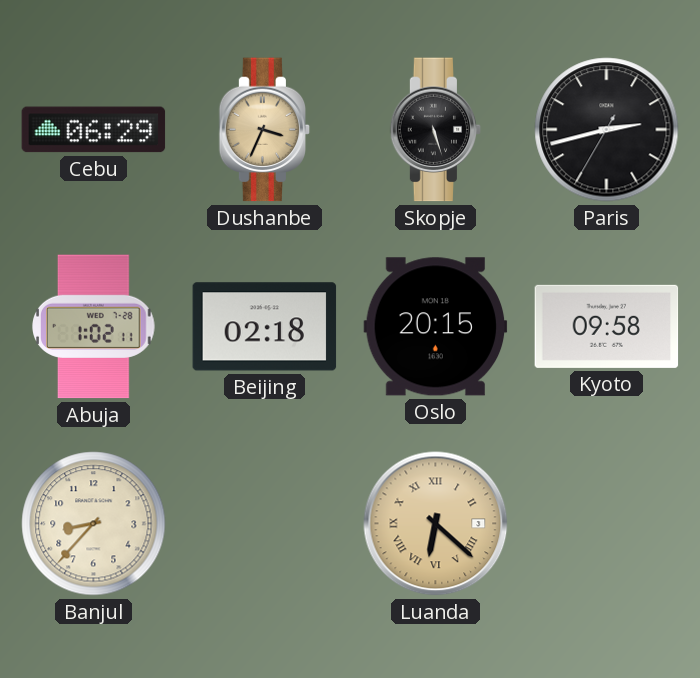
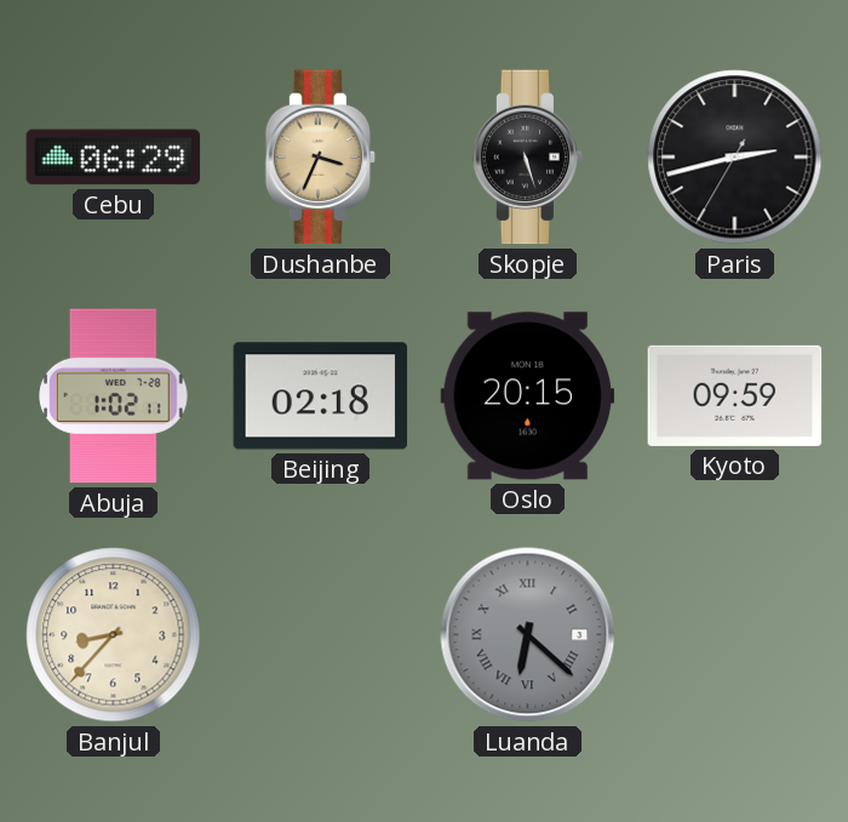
Kyoto: 09:58 -> 09:59
Luanda dial: champagne -> grey
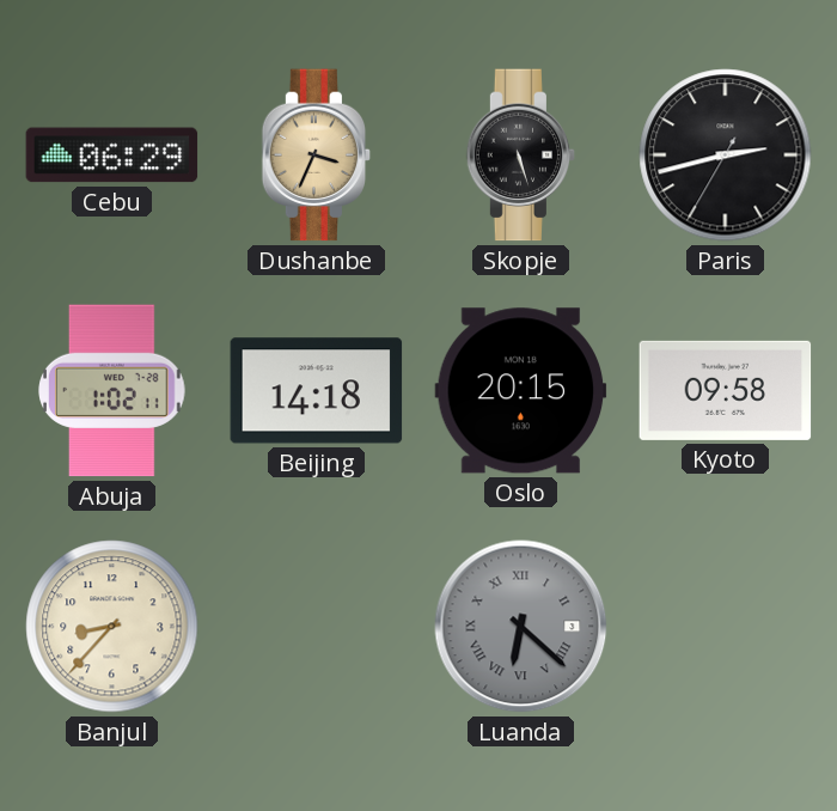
Beijing: 02:18 -> 14:18
Kyoto: 09:59 -> 09:58
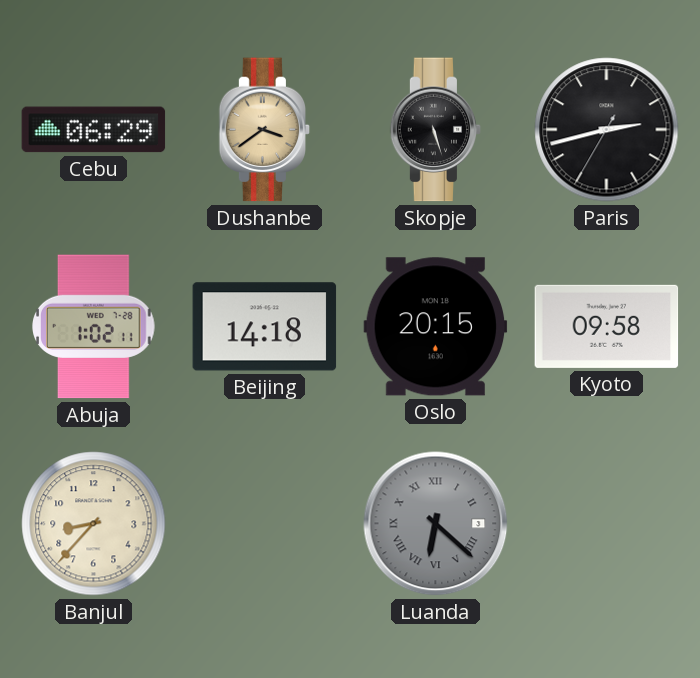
Dushanbe: 3:34 -> 3:39
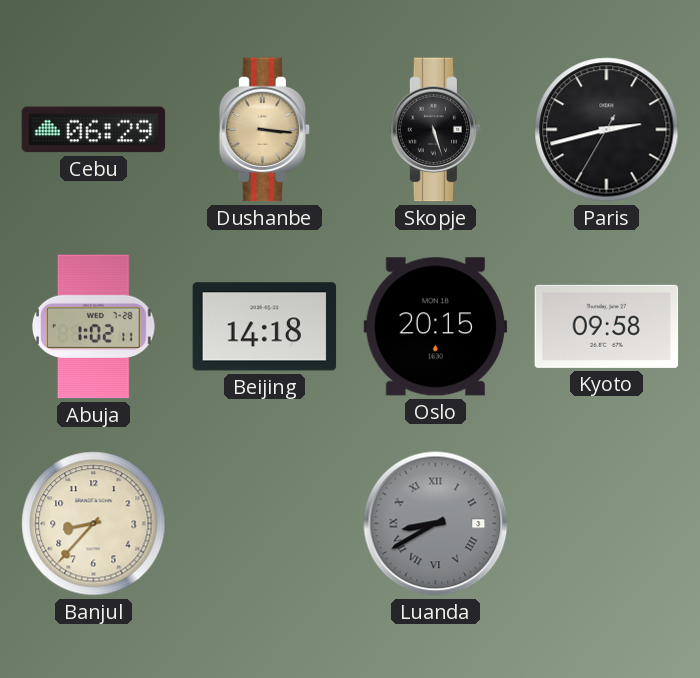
Dushanbe: 3:39 -> 3:16
Luanda: 6:22 -> 8:40
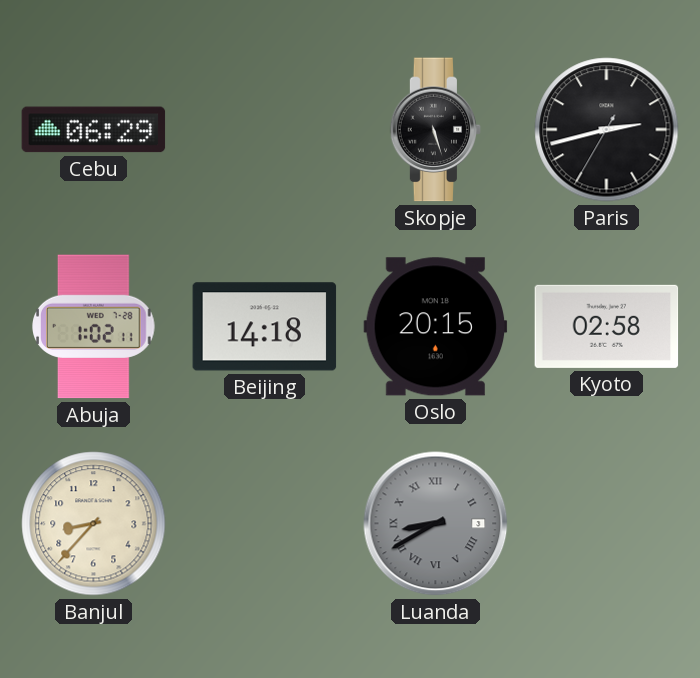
Dushanbe: 3:16 -> none
Kyoto: 09:58 -> 02:58
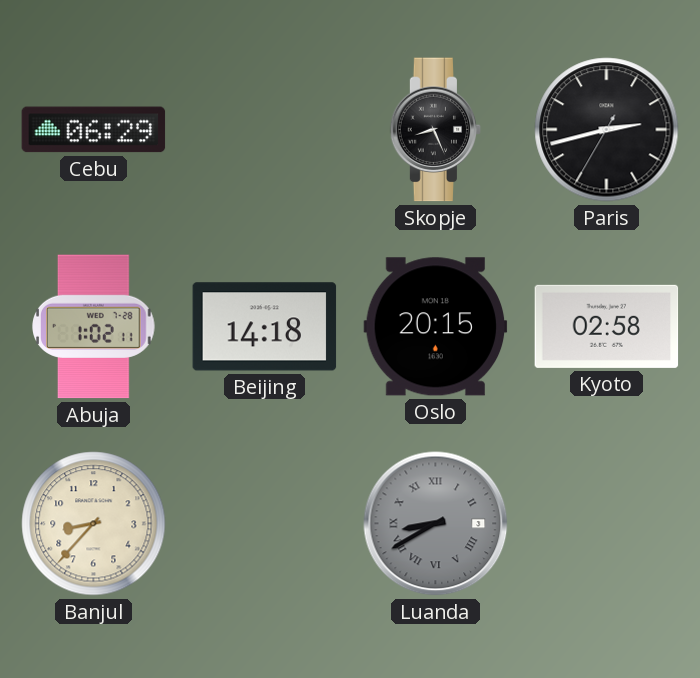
Skopje: 5:27 -> 8:26
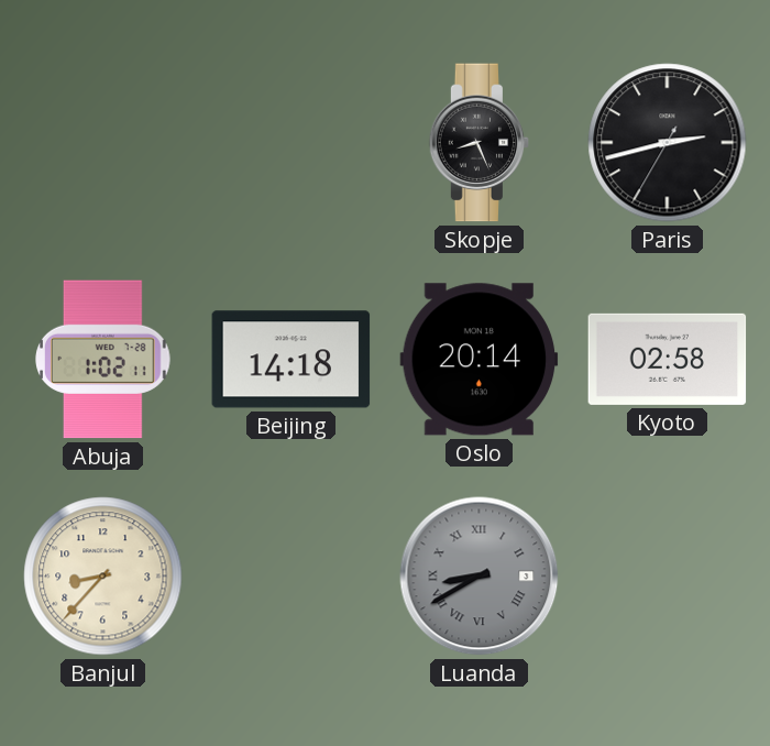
Cebu: 06:29 -> none
Oslo: 20:15 -> 20:14
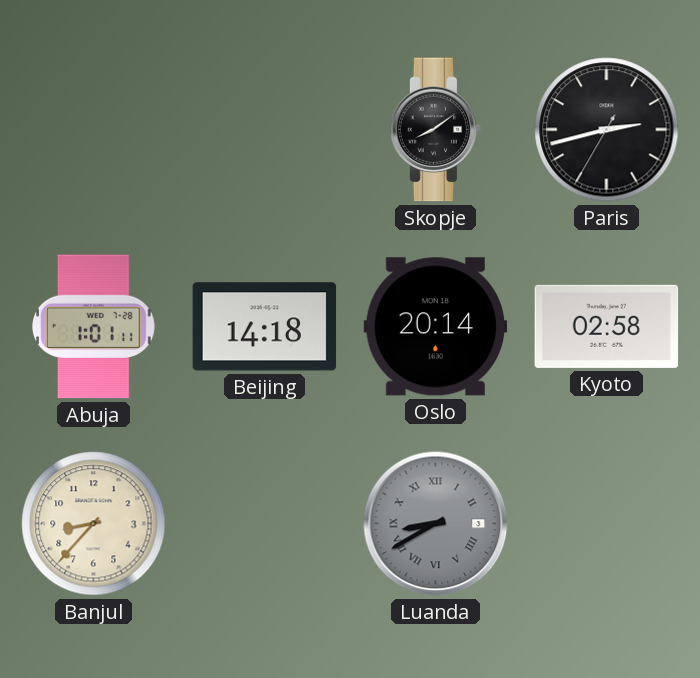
Skopje: 8:26 -> 8:09
Abuja: 1:02 -> 1:01
